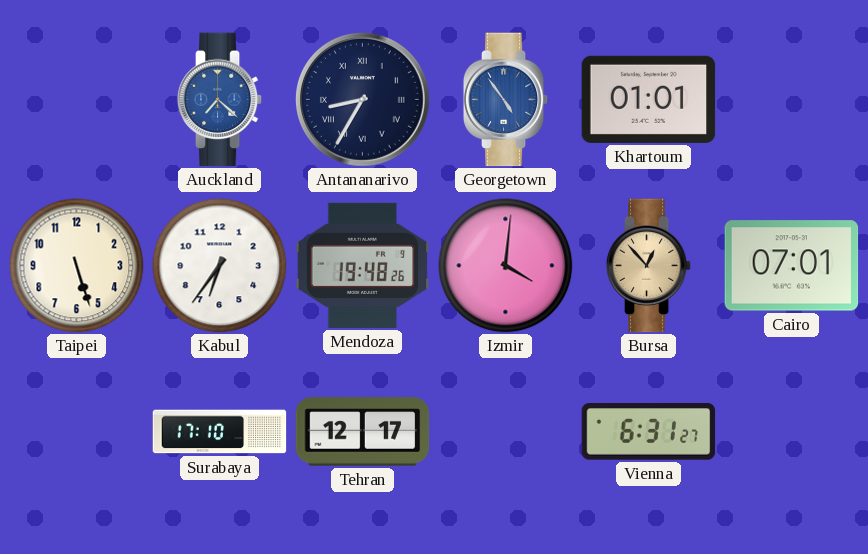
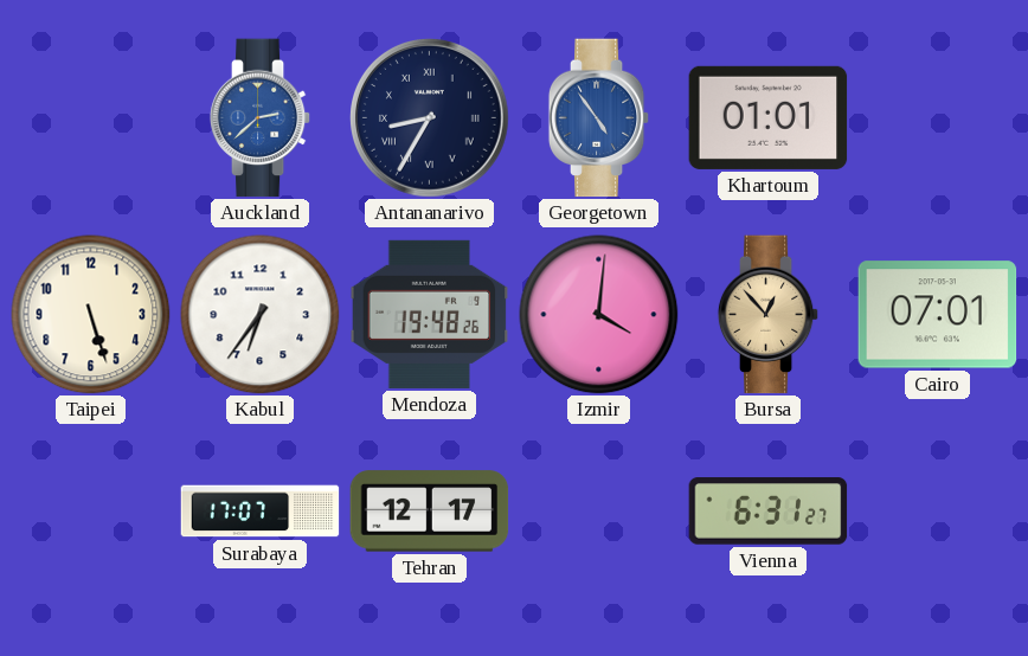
Auckland: 7:22 -> 2:38
Surabaya: 17:10 -> 17:07
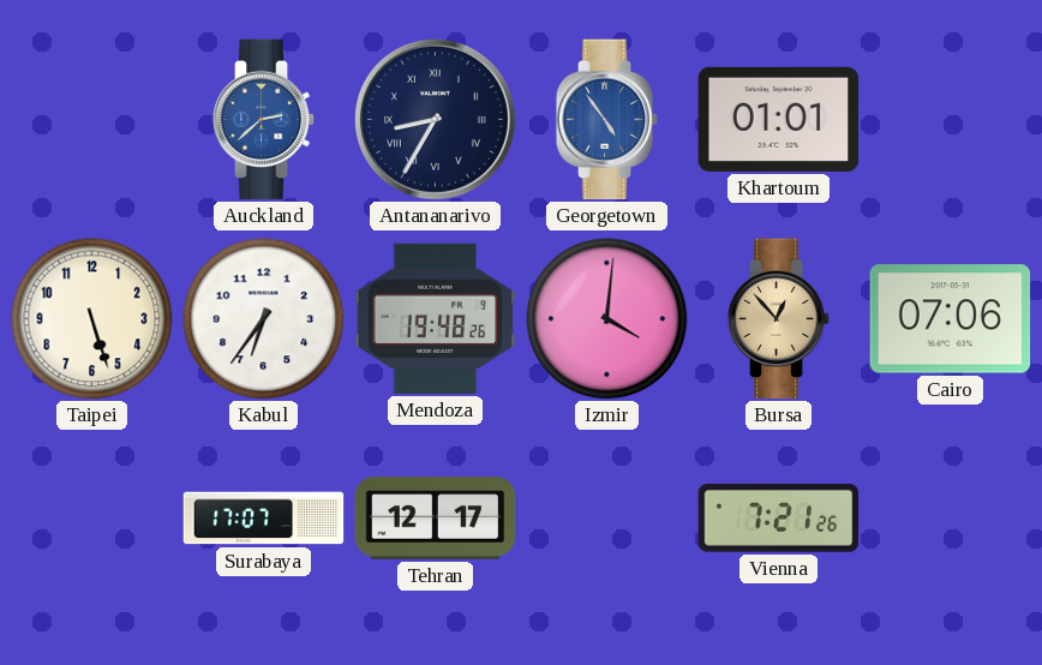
Cairo: 07:01 -> 07:06
Vienna: 6:31 -> 7:21
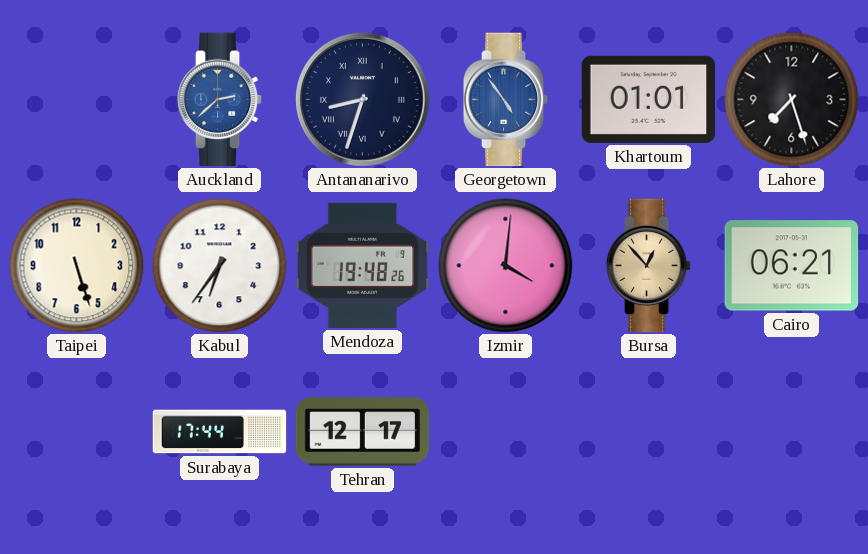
Antananarivo: 8:35 -> 8:33
Lahore: none -> 7:27
Cairo: 07:06 -> 06:21
Surabaya: 17:07 -> 17:44
Vienna: 7:21 -> none
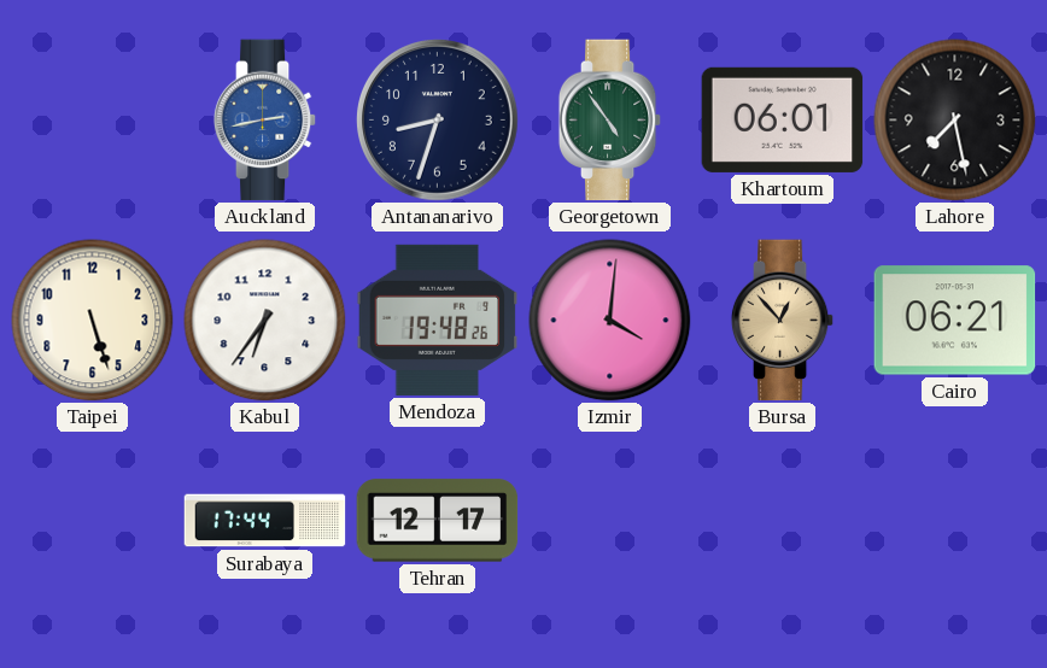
Auckland: 2:38 -> 2:43
Antananarivo numerals: Roman -> Arabic
Georgetown dial: blue -> green
Khartoum: 01:01 -> 06:01
Lahore: 7:27 -> 7:28
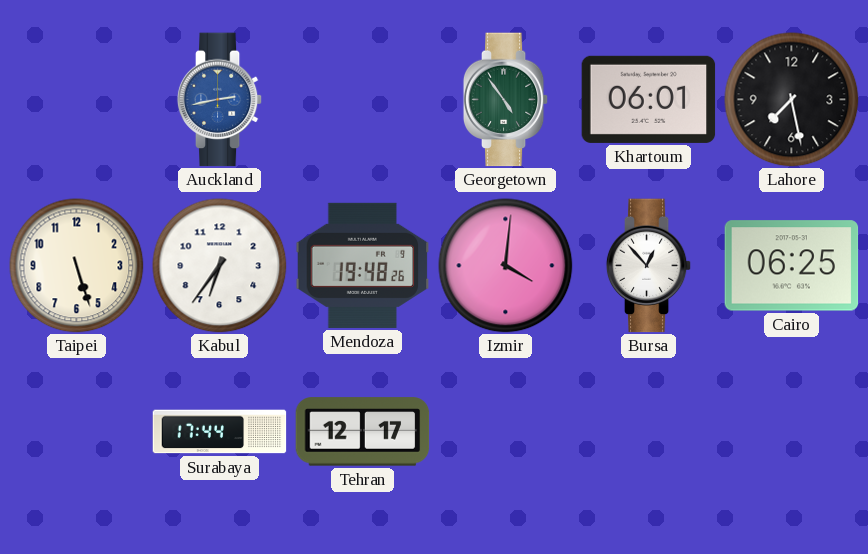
Antananarivo: 8:33 -> none
Bursa dial: champagne -> white
Cairo: 06:21 -> 06:25
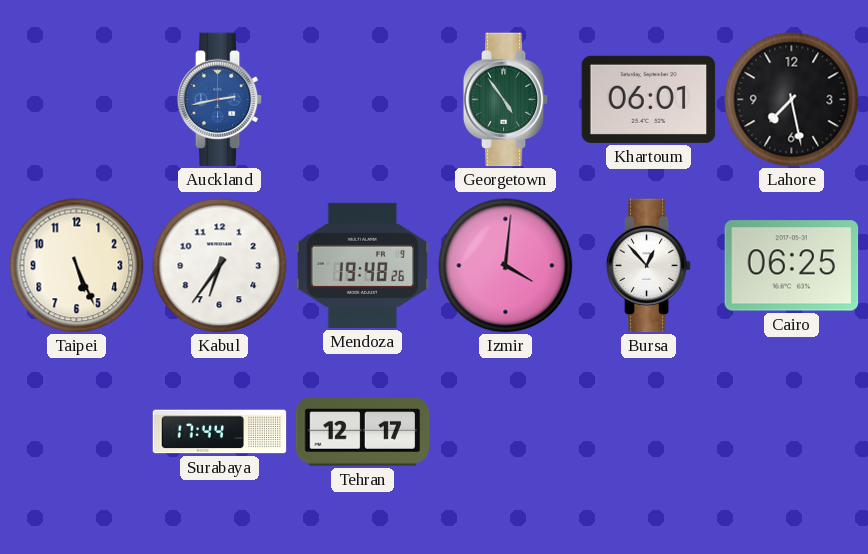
Taipei: 5:27 -> 5:26
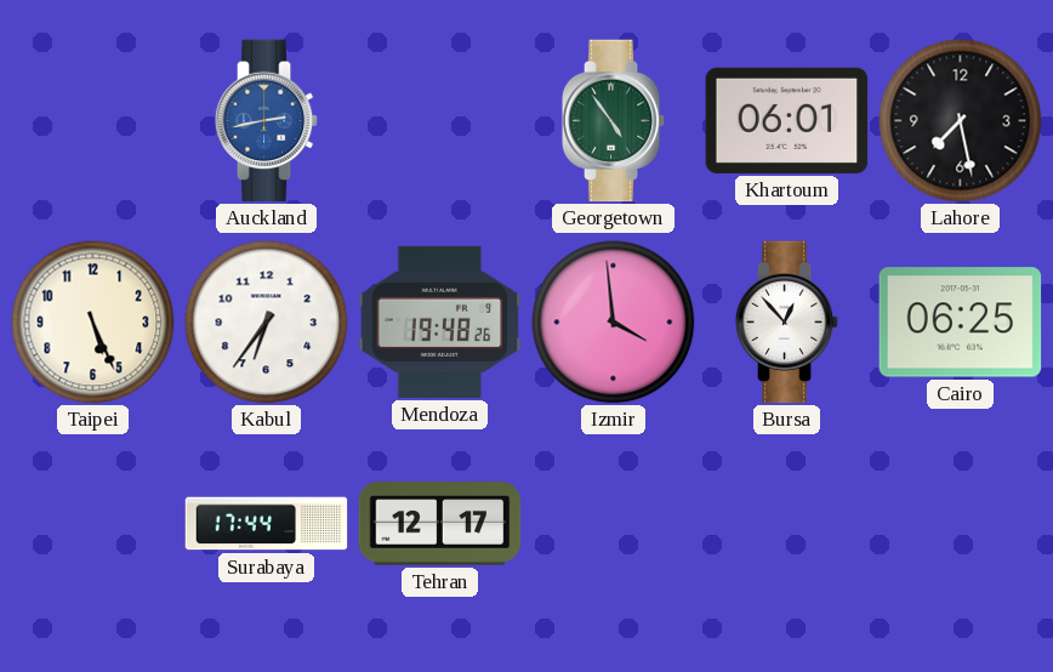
Izmir: 4:01 -> 3:59
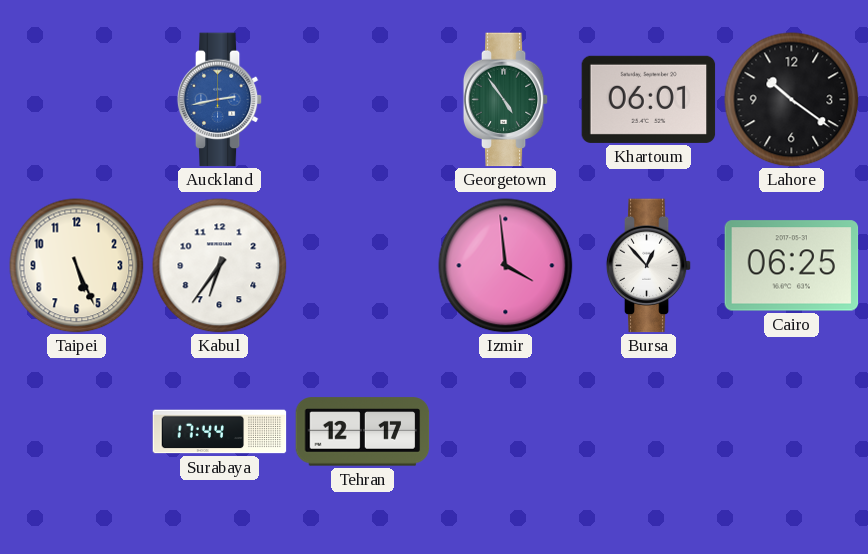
Lahore: 7:28 -> 10:21
Mendoza: 19:48 -> none
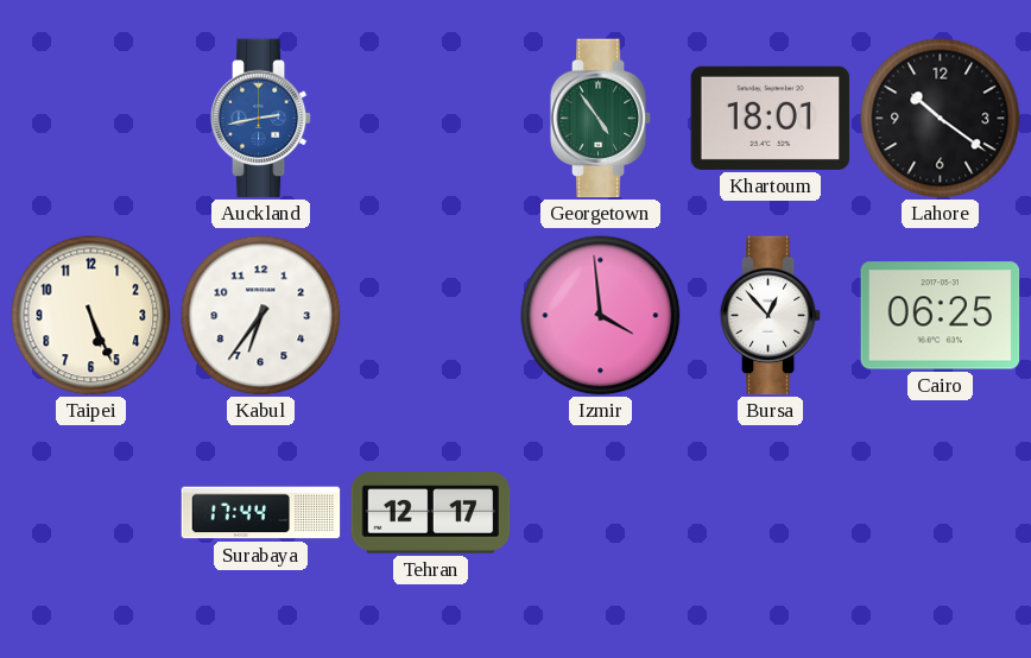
Khartoum: 06:01 -> 18:01
